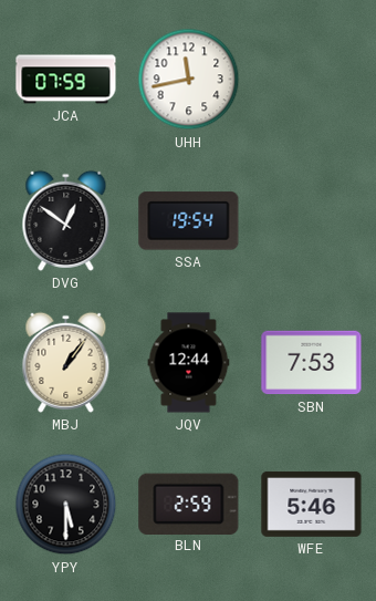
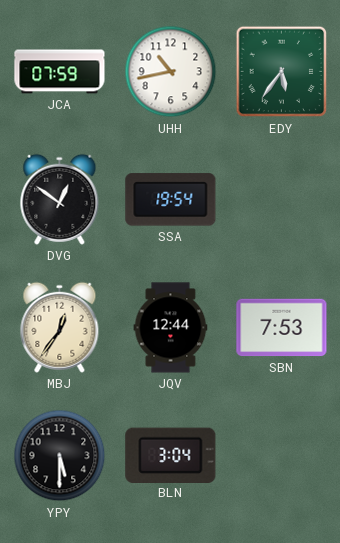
UHH: 11:43 -> 10:43
EDY: none -> 5:36
MBJ: 1:06 -> 12:36
BLN: 2:59 -> 3:04
WFE: 5:46 -> none
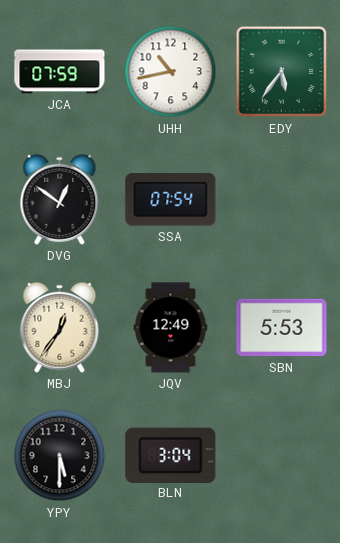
SSA: 19:54 -> 07:54
JQV: 12:44 -> 12:49
SBN: 7:53 -> 5:53
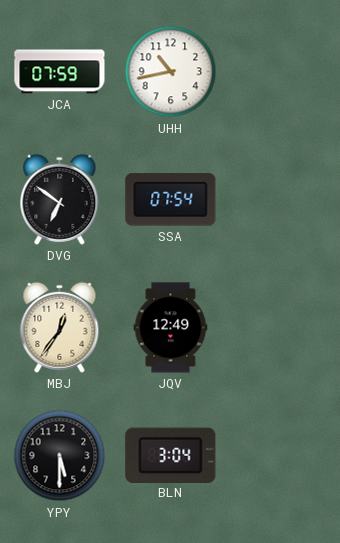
EDY: 5:36 -> none
DVG: 12:51 -> 6:51
SBN: 5:53 -> none
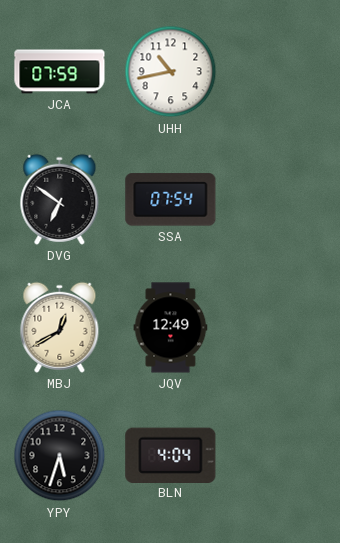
MBJ: 12:36 -> 12:40
YPY: 5:30 -> 5:33
BLN: 3:04 -> 4:04
